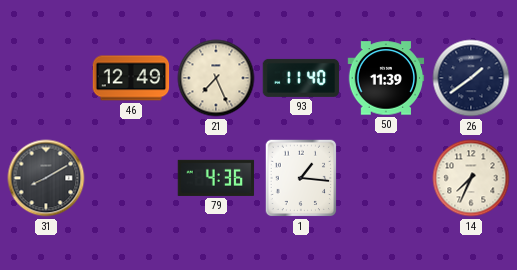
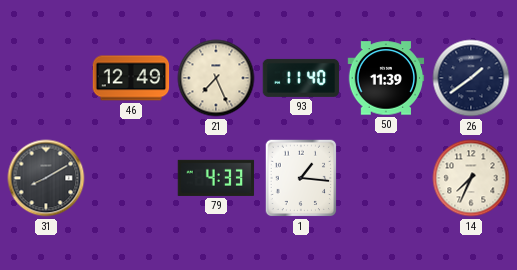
79: 4:36 -> 4:33
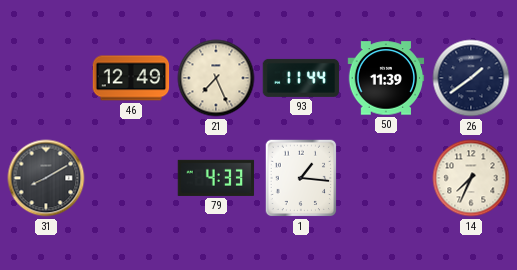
93: 11:40 -> 11:44
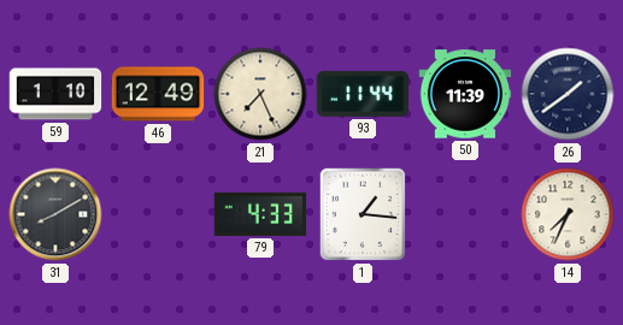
59: none -> 1:10
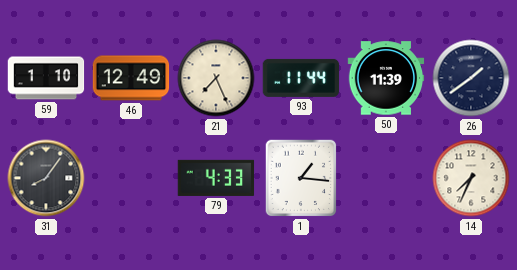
31: 8:10 -> 8:06
